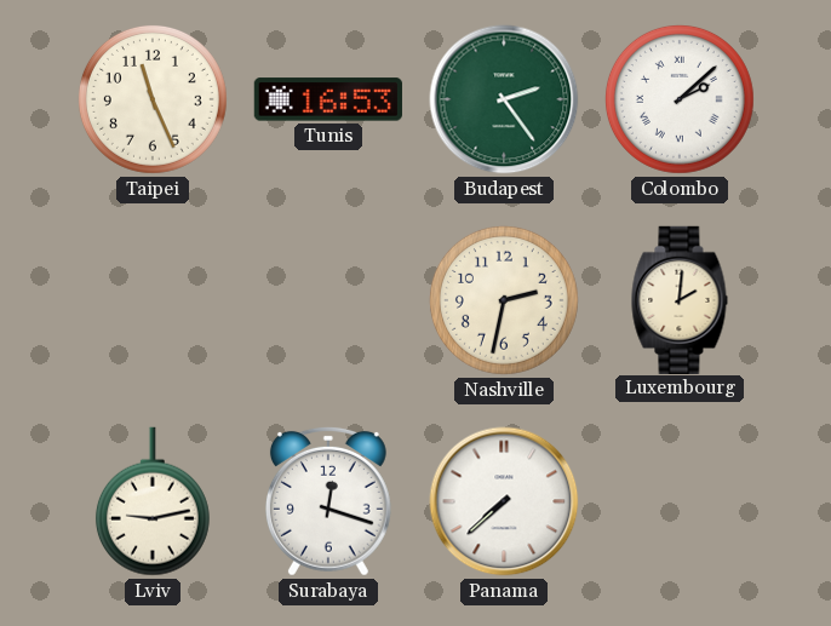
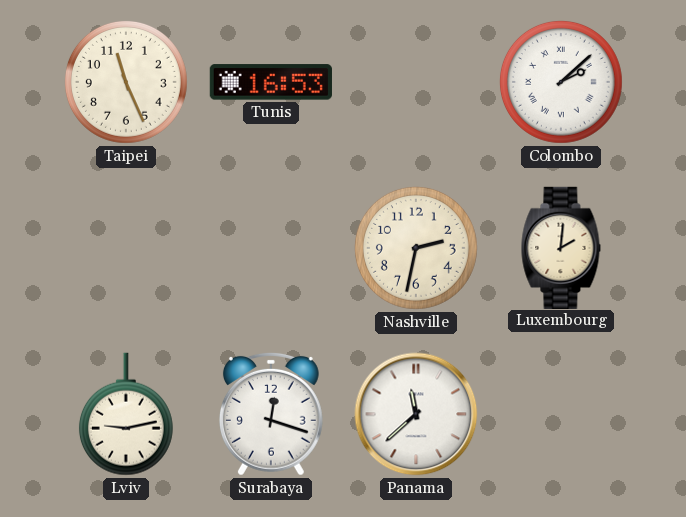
Budapest: 2:24 -> none
Panama: 7:38 -> 11:38
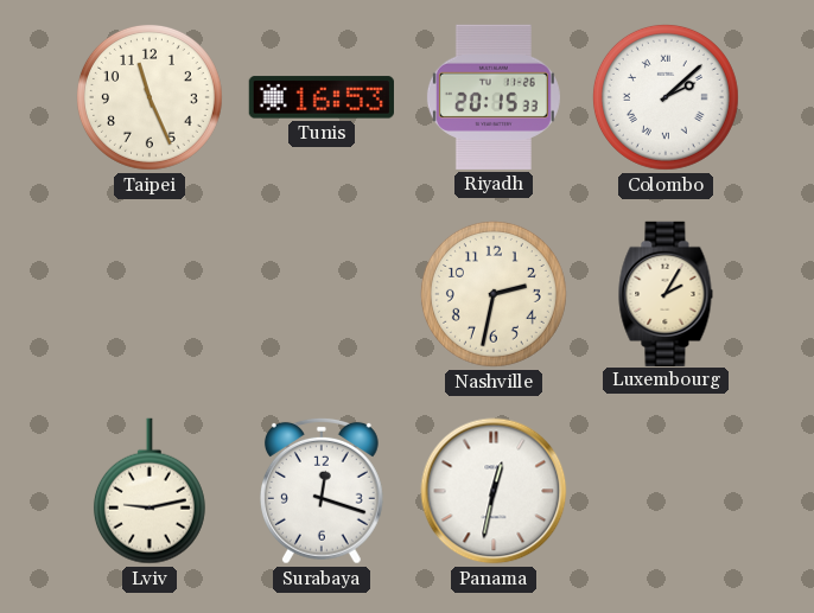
Riyadh: none -> 20:15
Luxembourg: 2:01 -> 2:05
Panama: 11:38 -> 12:32
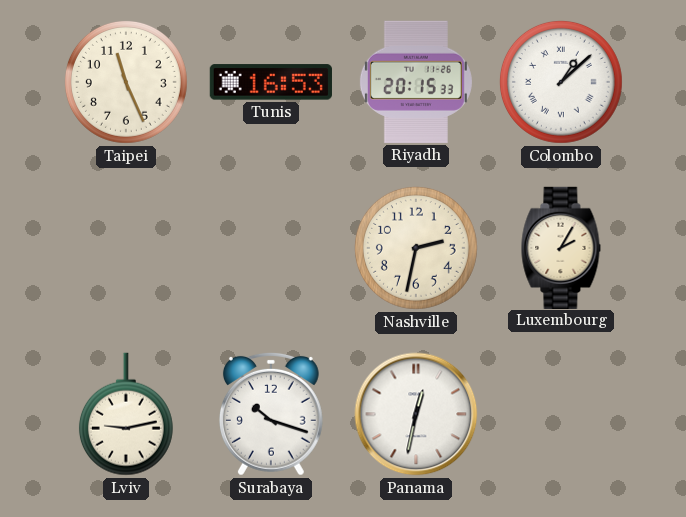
Colombo: 2:08 -> 1:08
Surabaya: 12:18 -> 10:18
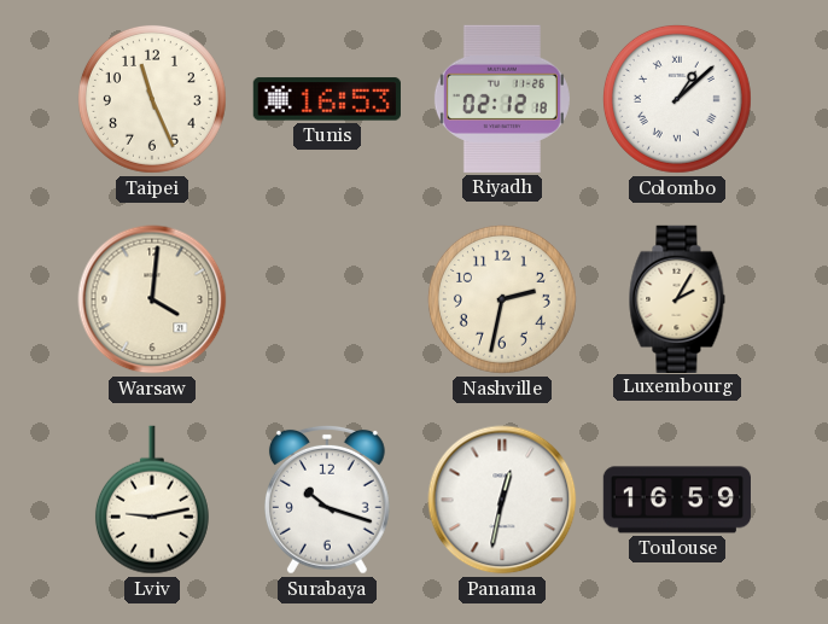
Riyadh: 20:15 -> 02:12
Warsaw: none -> 4:01
Toulouse: none -> 16:59
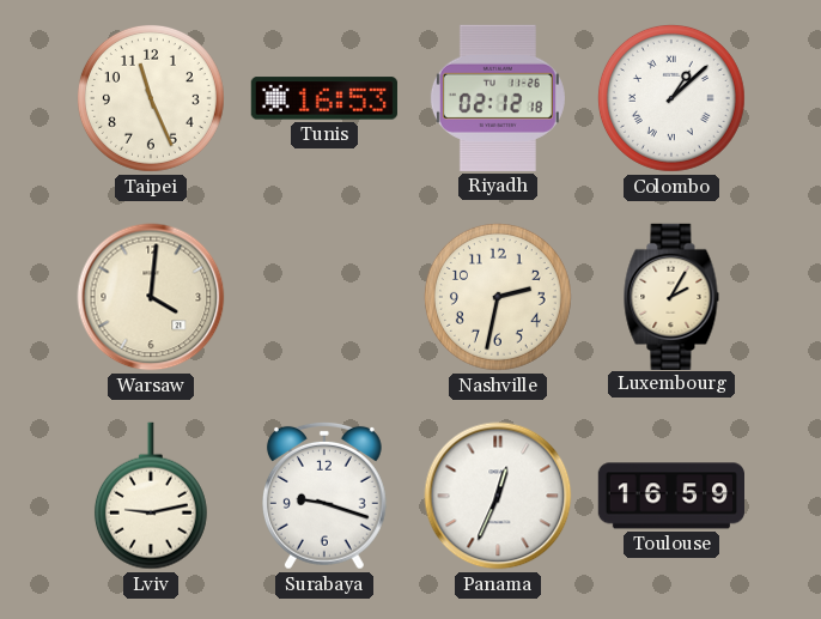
Surabaya: 10:18 -> 9:18
Panama: 12:32 -> 12:34
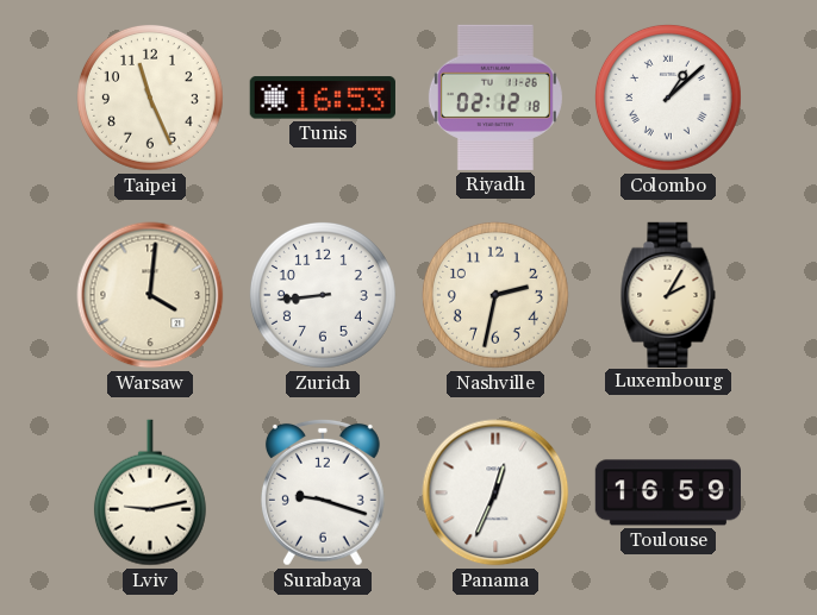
Zurich: none -> 8:44
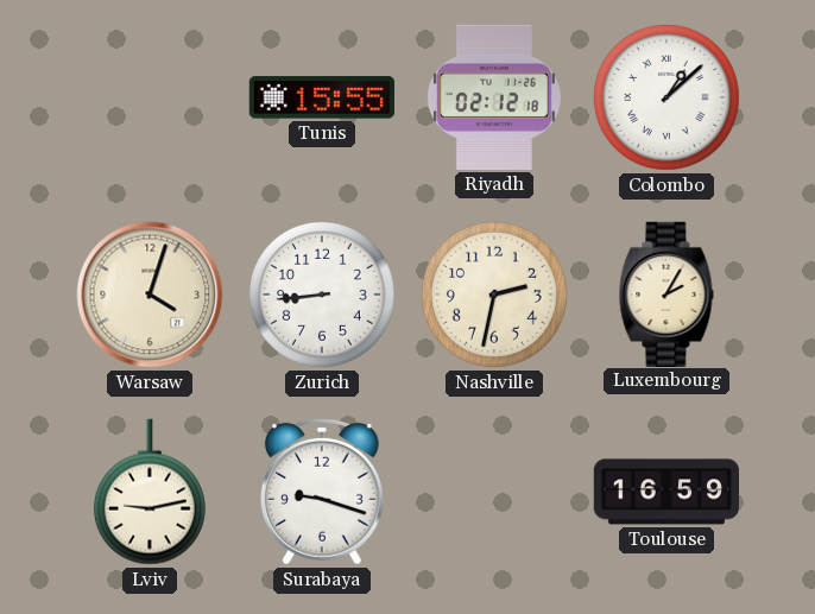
Taipei: 11:26 -> none
Tunis: 16:53 -> 15:55
Warsaw: 4:01 -> 4:03
Panama: 12:34 -> none
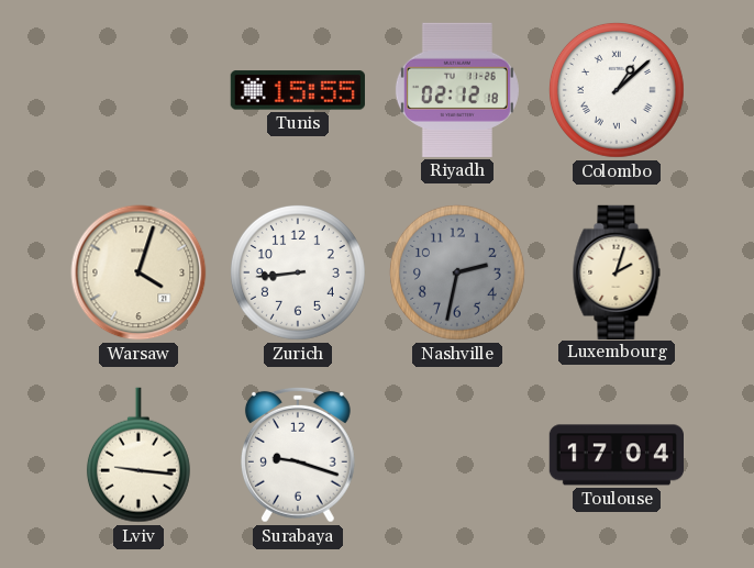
Nashville dial: cream -> grey
Luxembourg: 2:05 -> 2:03
Lviv: 9:13 -> 9:16
Toulouse: 16:59 -> 17:04
